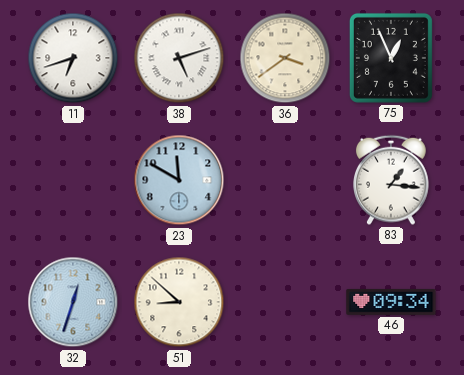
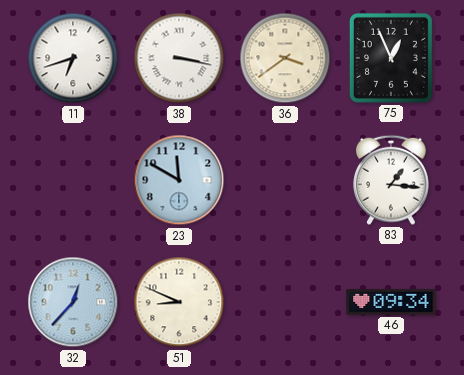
38: 5:12 -> 3:17
32: 12:33 -> 12:37
51: 8:52 -> 8:49
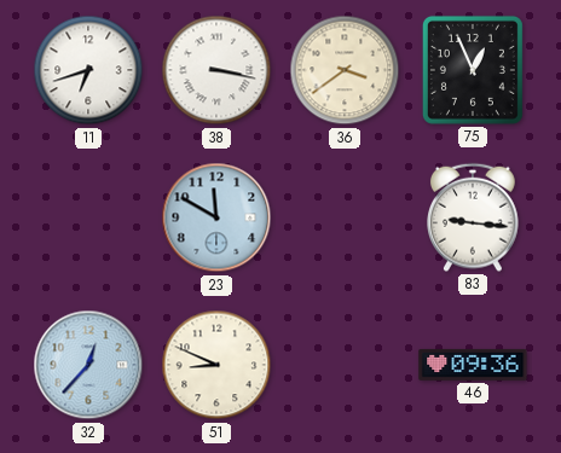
83: 1:16 -> 9:16
46: 09:34 -> 09:36
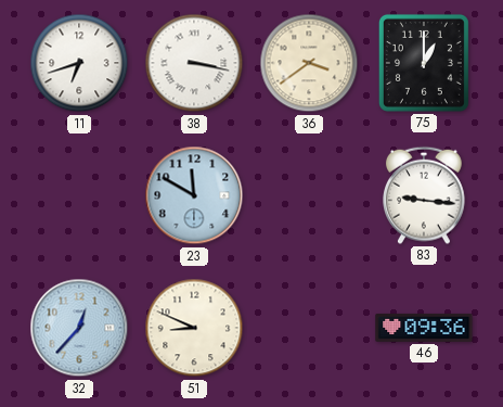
75: 12:56 -> 1:00
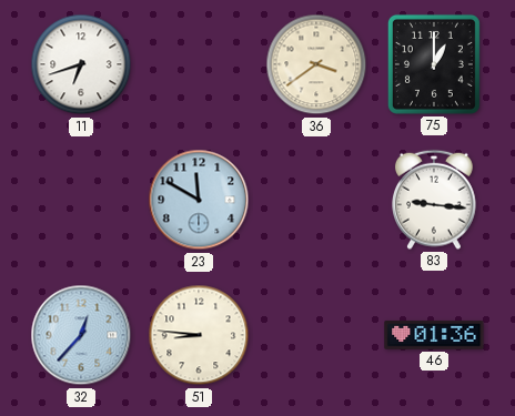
38: 3:17 -> none
51: 8:49 -> 8:46
46: 09:36 -> 01:36
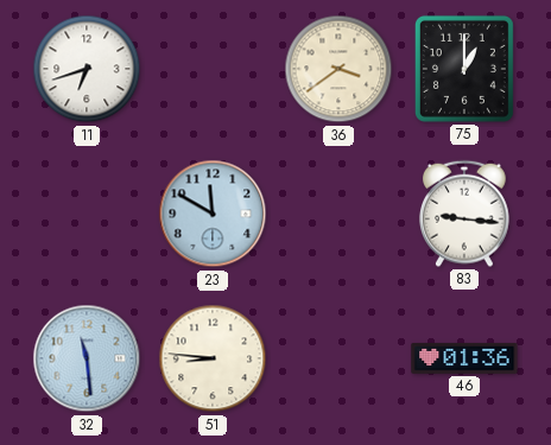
32: 12:37 -> 11:29
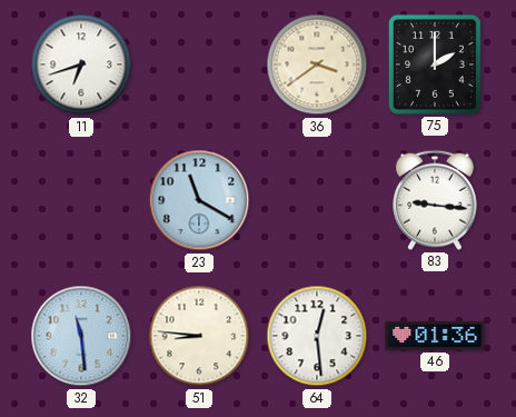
75: 1:00 -> 2:00
23: 11:50 -> 11:20
64: none -> 12:29
